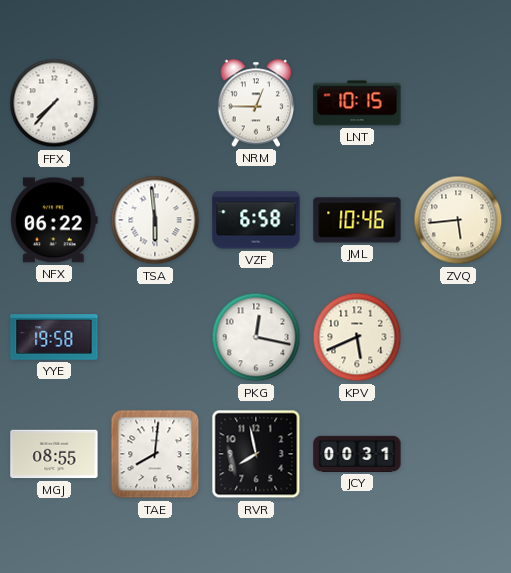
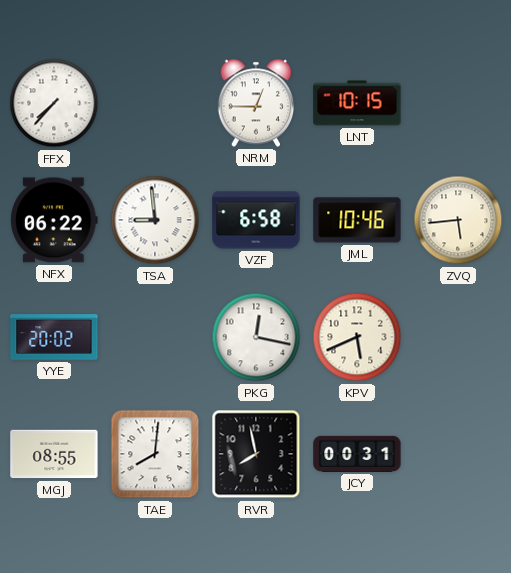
TSA: 5:59 -> 8:59
YYE: 19:58 -> 20:02
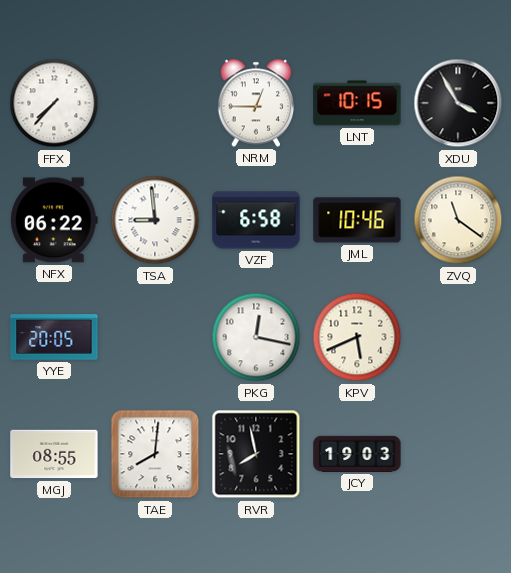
XDU: none -> 3:55
ZVQ: 5:44 -> 11:21
YYE: 20:02 -> 20:05
JCY: 00:31 -> 19:03
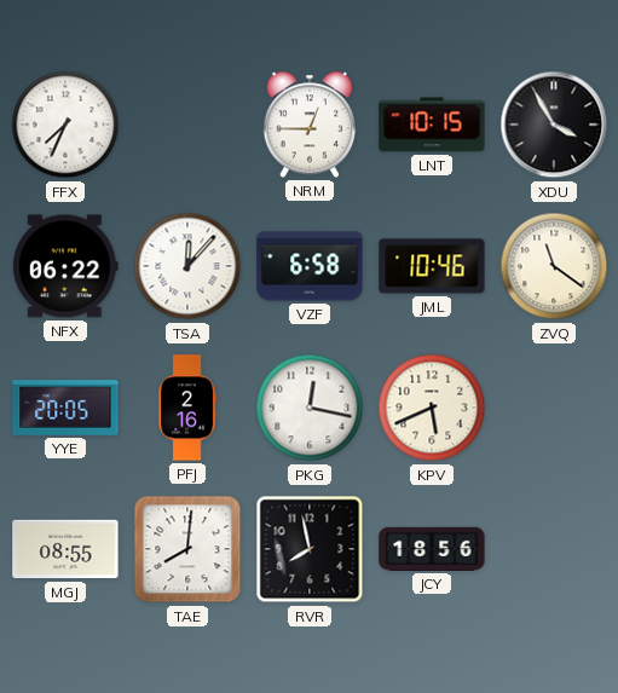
FFX: 7:37 -> 7:34
TSA: 8:59 -> 12:07
PFJ: none -> 2:16
JCY: 19:03 -> 18:56
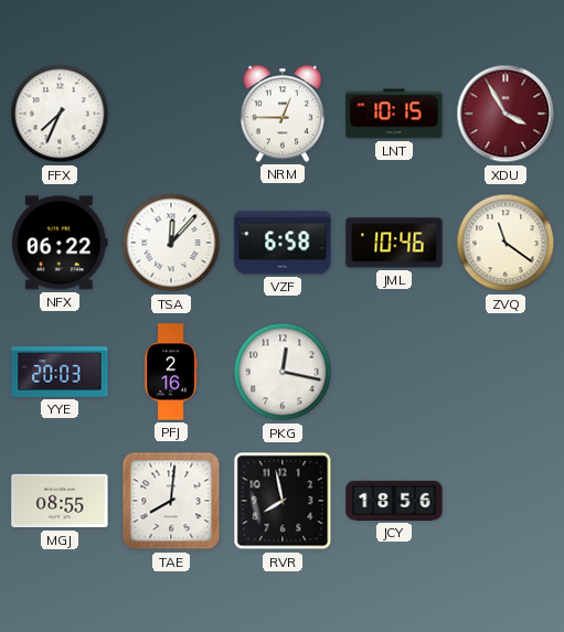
XDU dial: black -> burgundy
YYE: 20:05 -> 20:03
KPV: 5:41 -> none
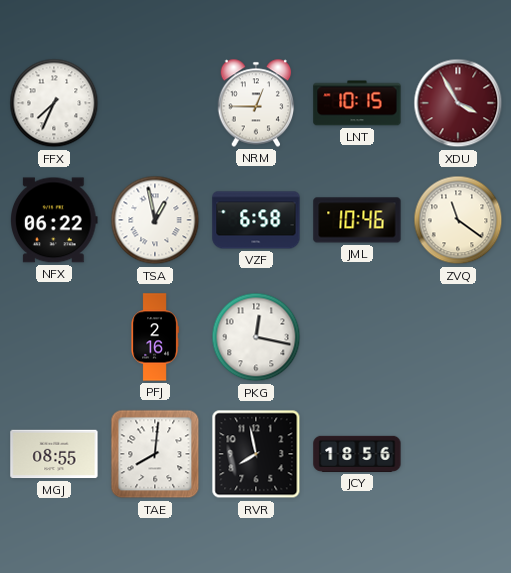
TSA: 12:07 -> 12:58
YYE: 20:03 -> none
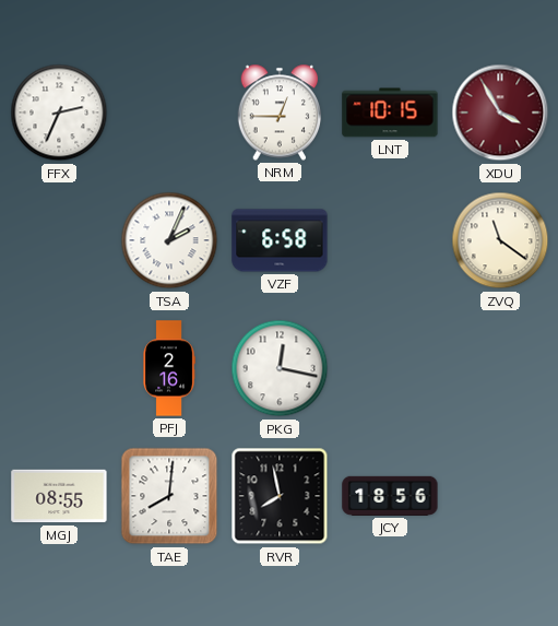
FFX: 7:34 -> 2:34
NFX: 06:22 -> none
TSA: 12:58 -> 2:04
JML: 10:46 -> none
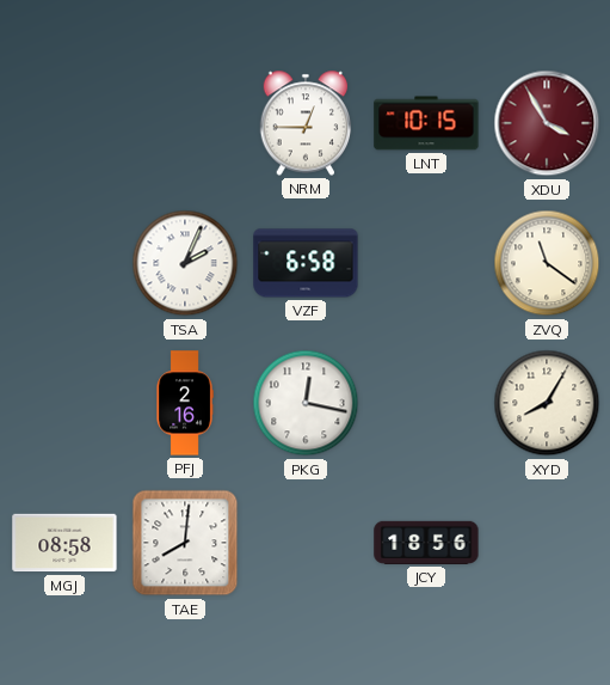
FFX: 2:34 -> none
XYD: none -> 8:05
MGJ: 08:55 -> 08:58
RVR: 7:58 -> none
